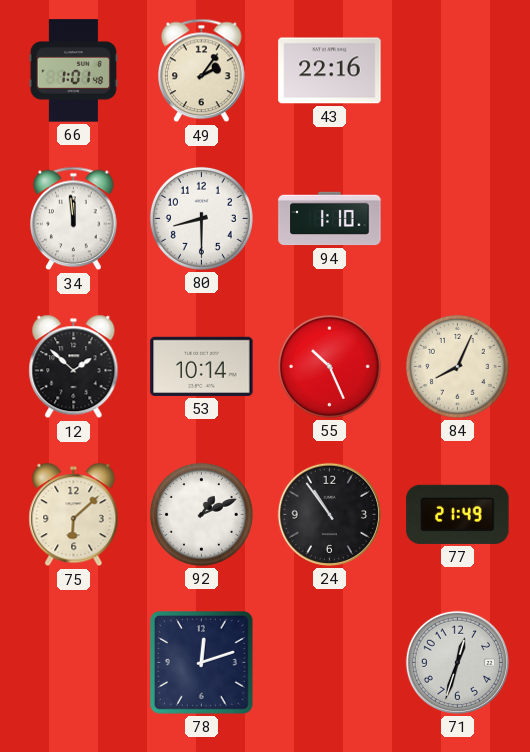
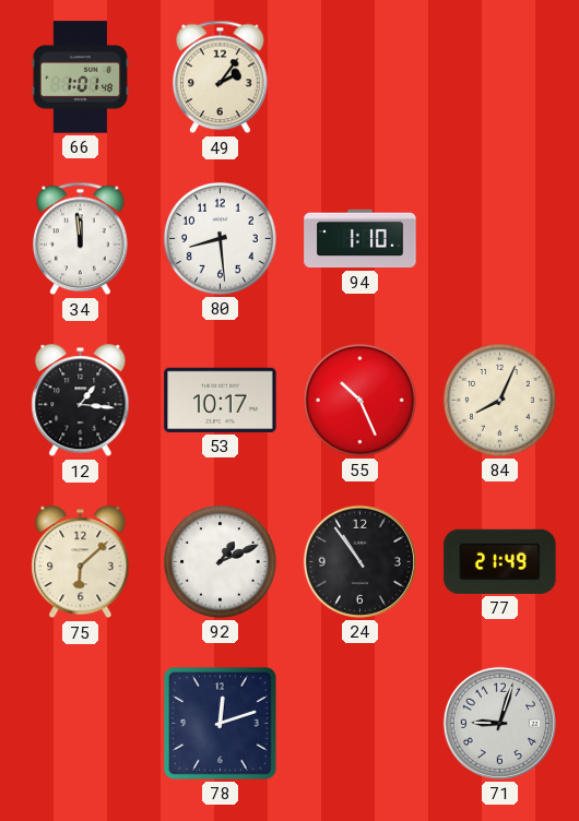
43: 22:16 -> none
80: 8:30 -> 8:29
12: 1:52 -> 1:16
53: 10:14 -> 10:17
71: 12:33 -> 9:03
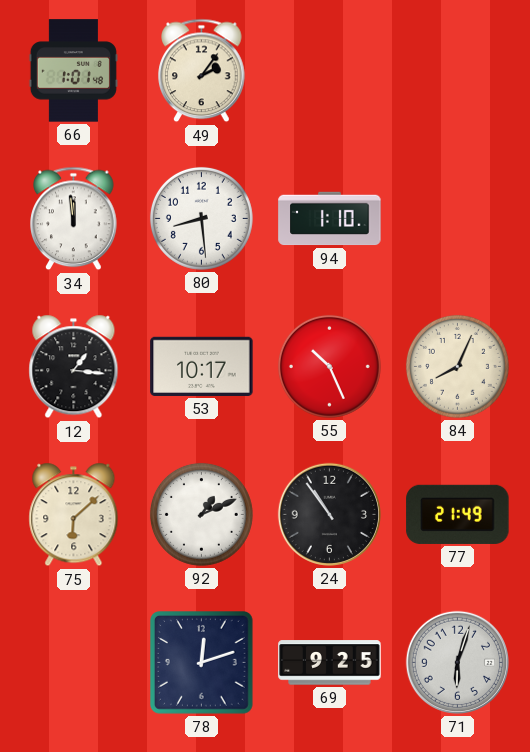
69: none -> 9:25
71: 9:03 -> 6:03
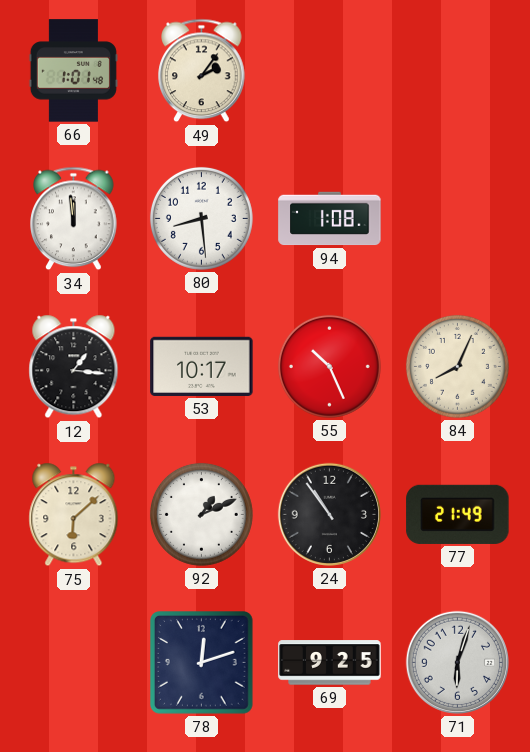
94: 1:10 -> 1:08
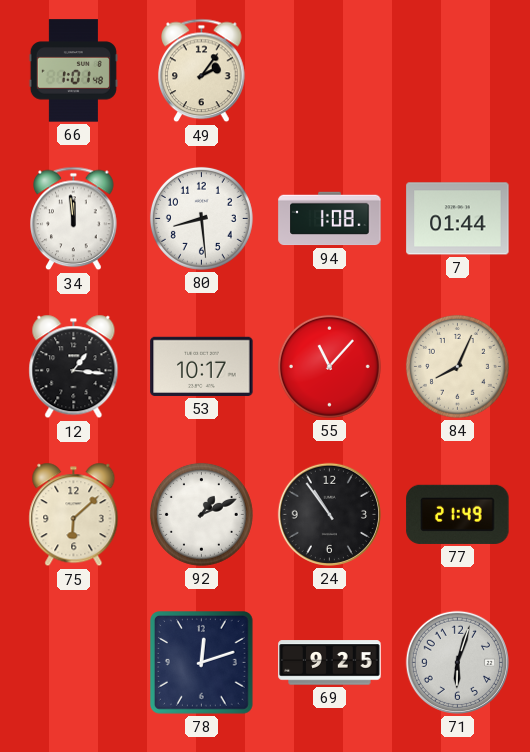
7: none -> 01:44
55: 10:26 -> 11:07
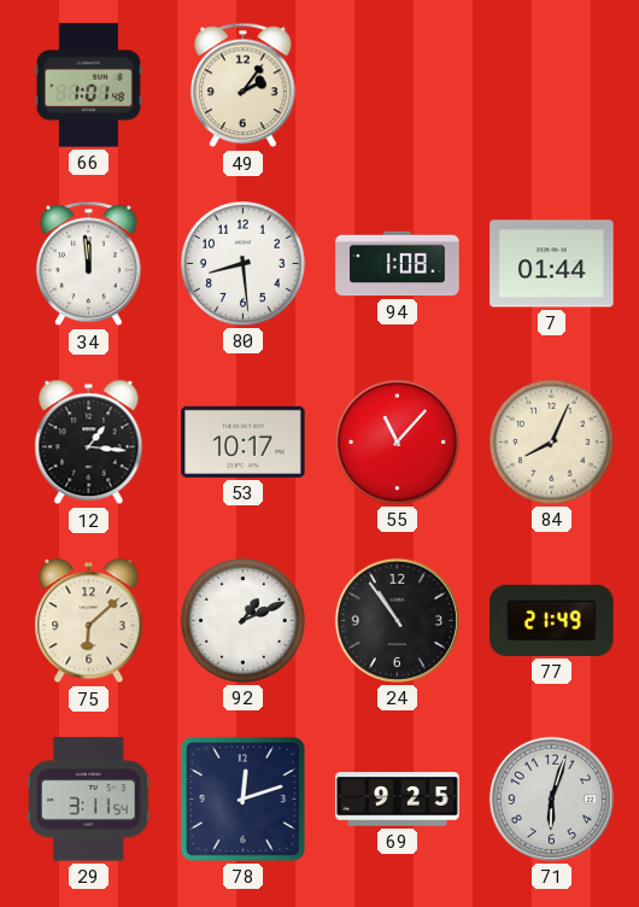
29: none -> 3:11
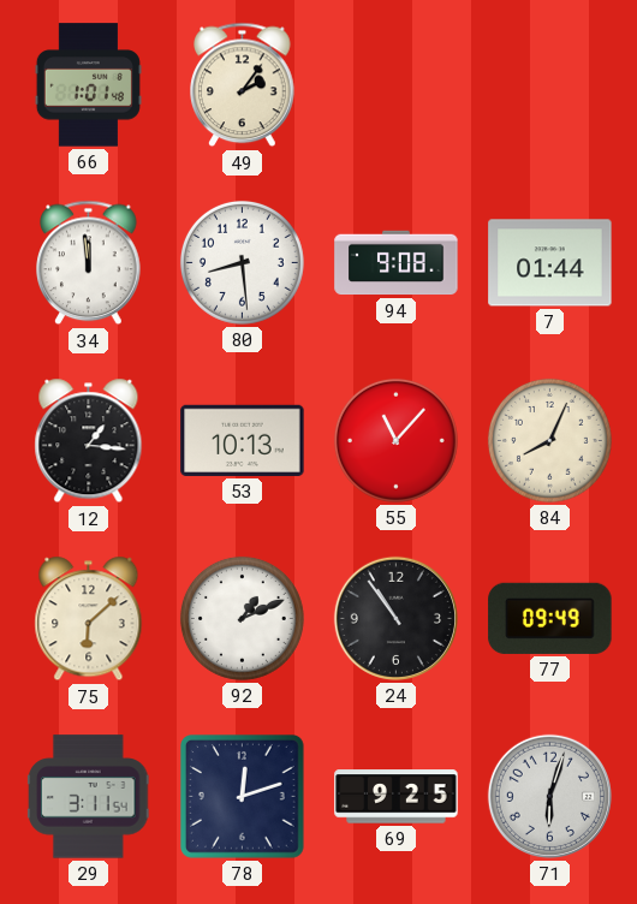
94: 1:08 -> 9:08
53: 10:17 -> 10:13
77: 21:49 -> 09:49
